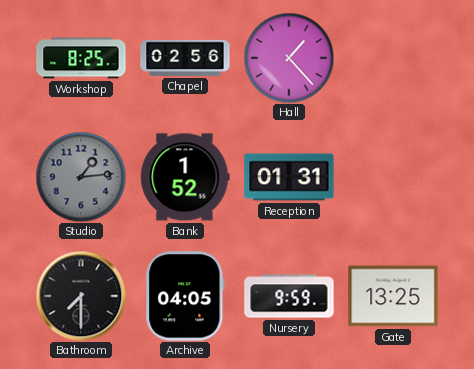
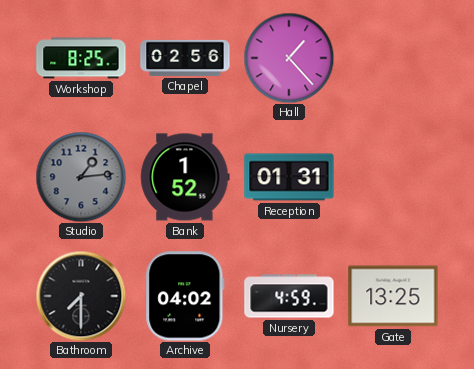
Archive: 04:05 -> 04:02
Nursery: 9:59 -> 4:59
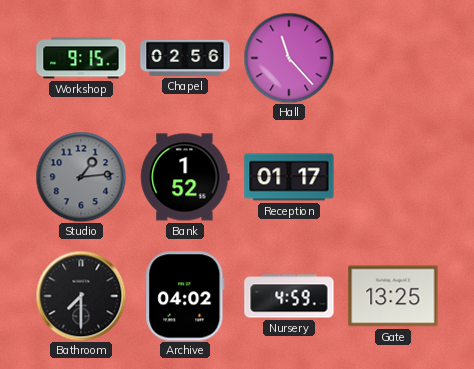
Workshop: 8:25 -> 9:15
Hall: 1:23 -> 11:23
Reception: 01:31 -> 01:17
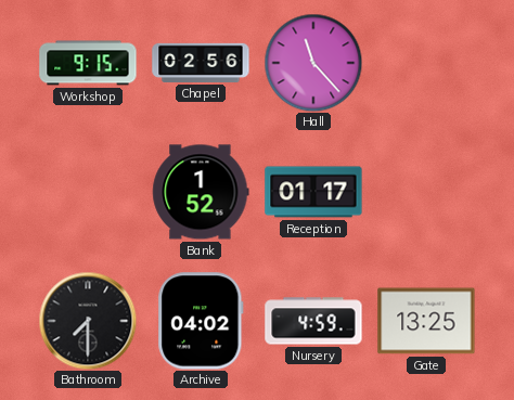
Studio: 1:14 -> none
